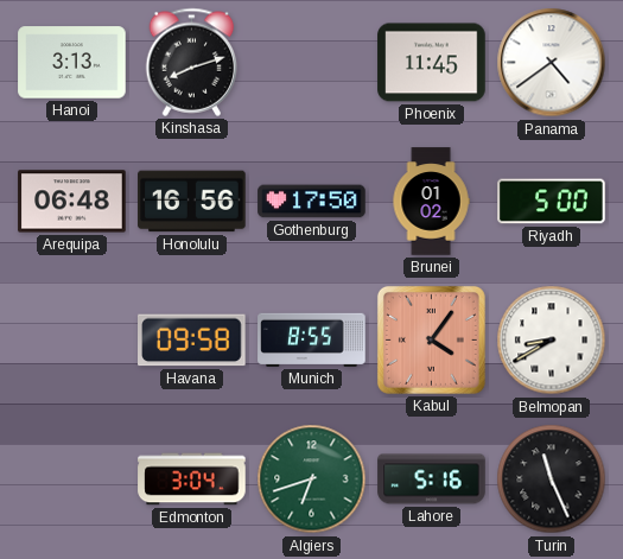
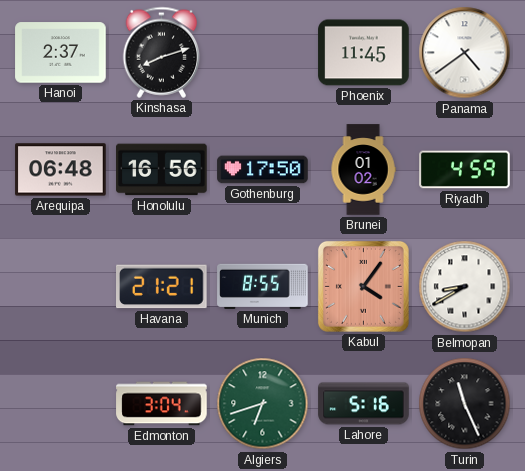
Hanoi: 3:13 -> 2:37
Riyadh: 5:00 -> 4:59
Havana: 09:58 -> 21:21
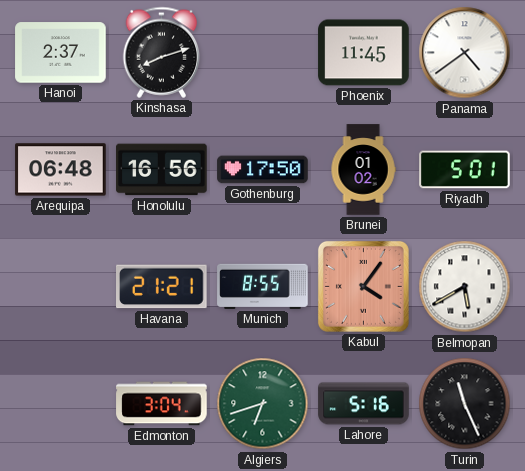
Riyadh: 4:59 -> 5:01
Belmopan: 8:40 -> 5:40
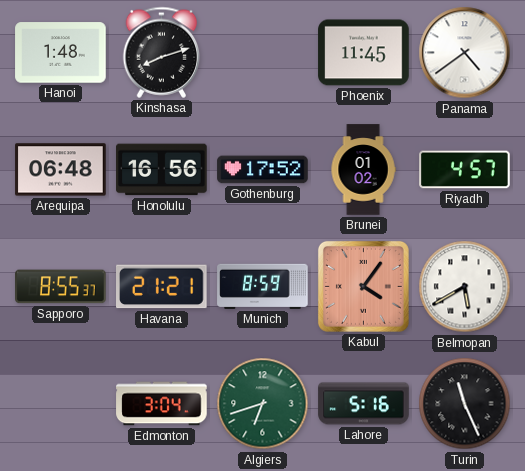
Hanoi: 2:37 -> 1:48
Gothenburg: 17:50 -> 17:52
Riyadh: 5:01 -> 4:57
Sapporo: none -> 8:55
Munich: 8:55 -> 8:59
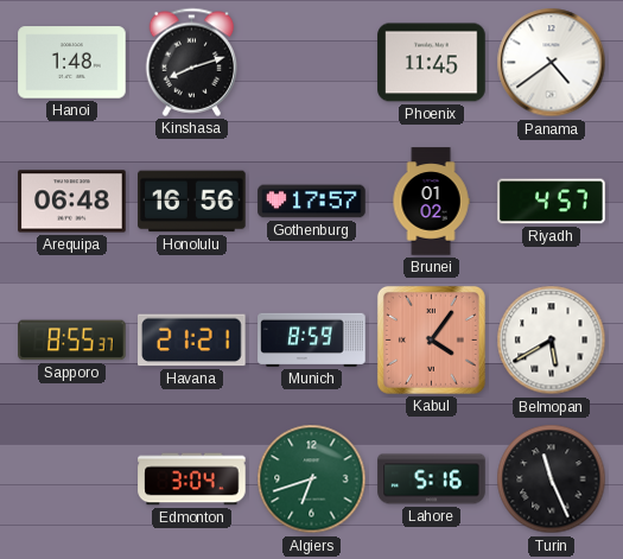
Gothenburg: 17:52 -> 17:57
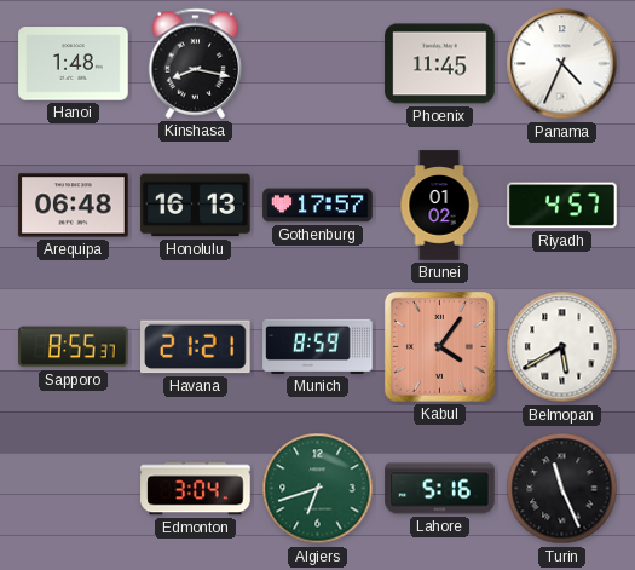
Kinshasa: 8:12 -> 8:17
Panama: 4:39 -> 4:34
Honolulu: 16:56 -> 16:13
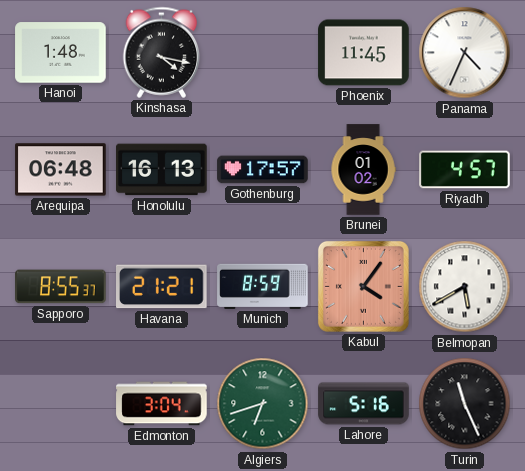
Kinshasa: 8:17 -> 4:17
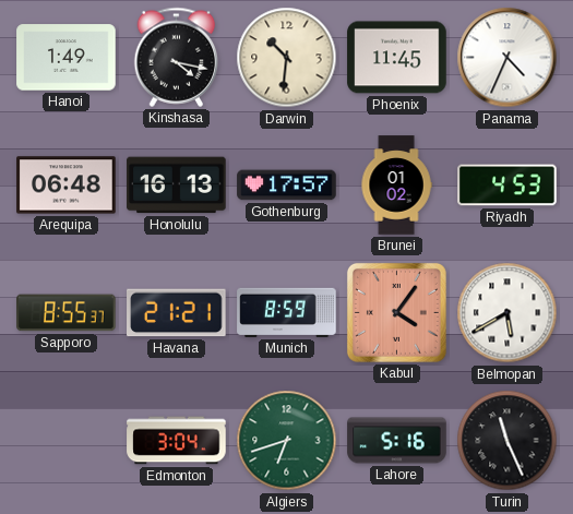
Hanoi: 1:48 -> 1:49
Darwin: none -> 10:31
Riyadh: 4:57 -> 4:53
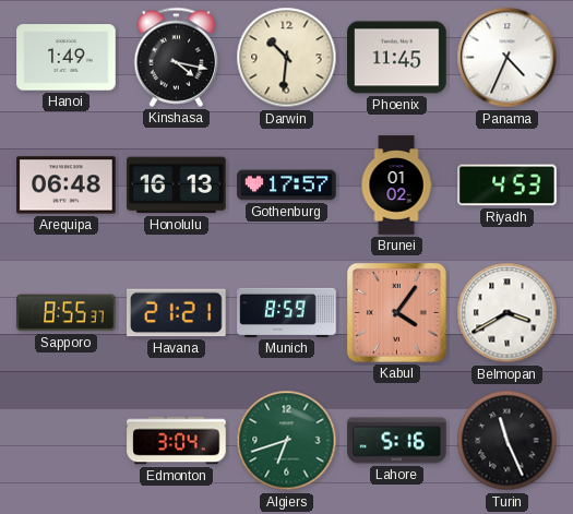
Belmopan: 5:40 -> 3:40
